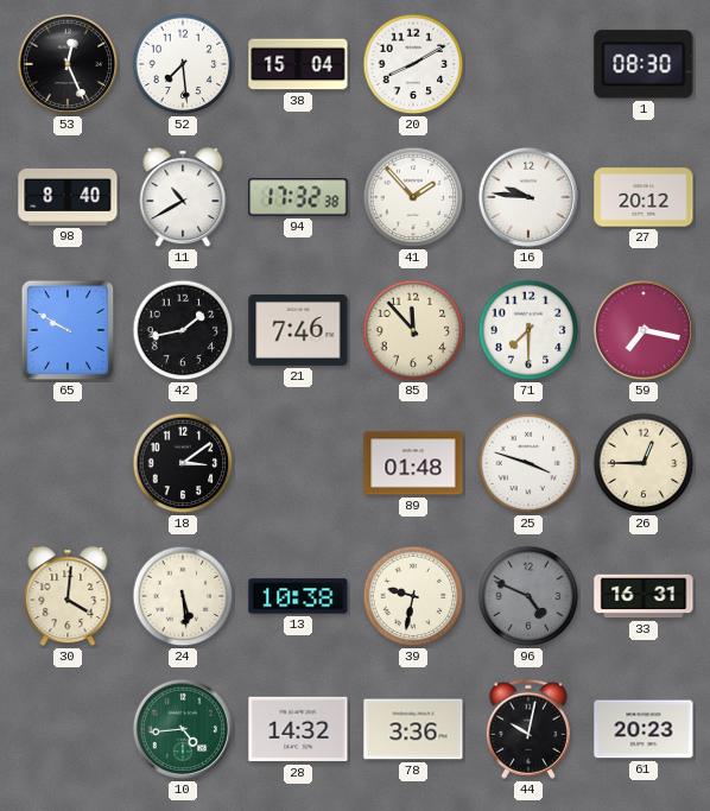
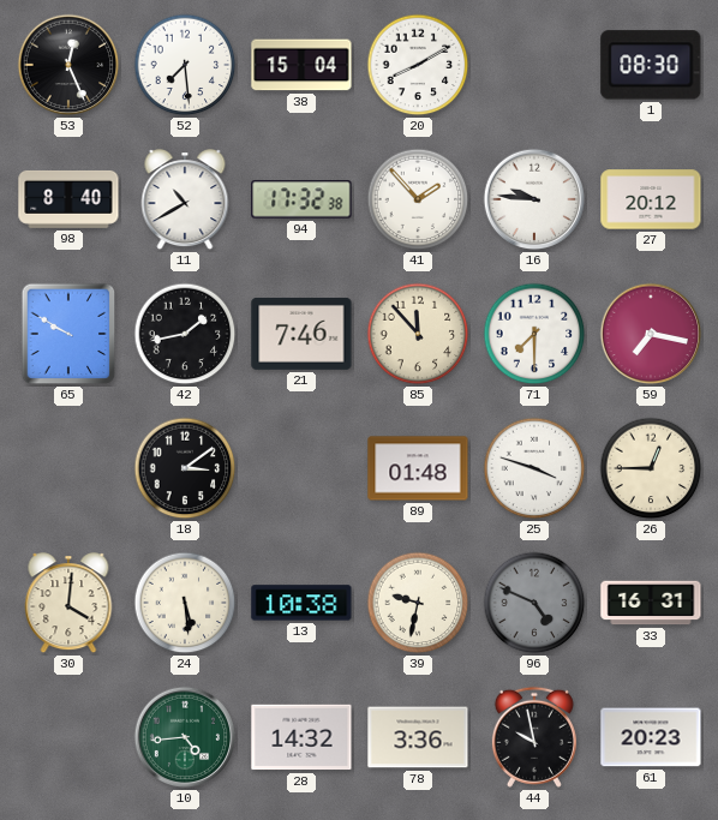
44: 10:02 -> 9:58
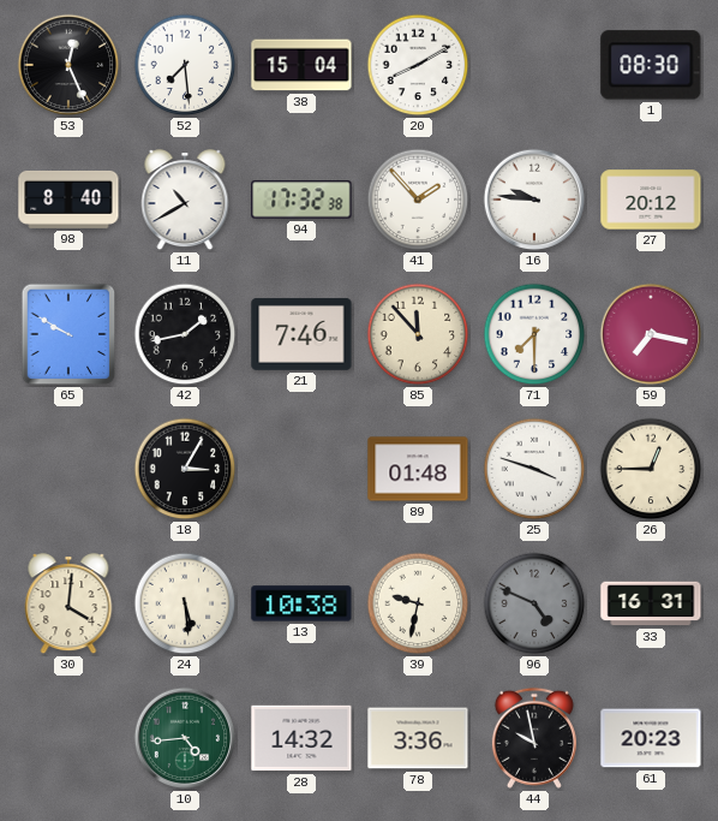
18: 3:09 -> 3:05
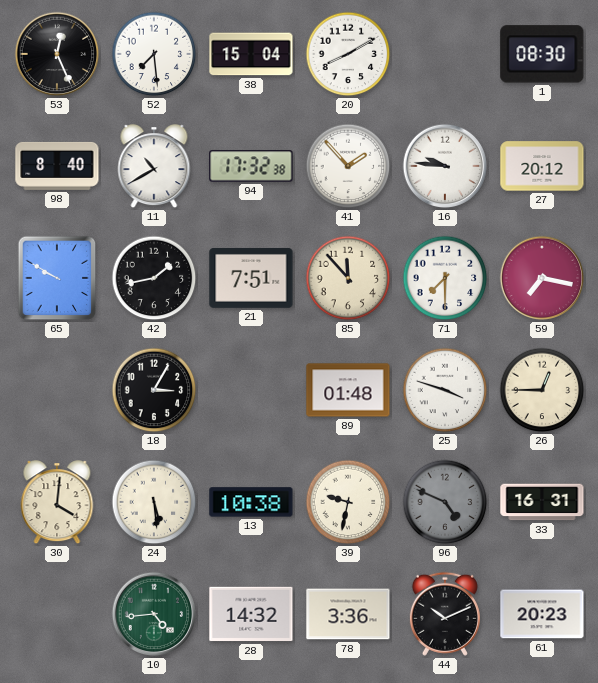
21: 7:46 -> 7:51
44: 9:58 -> 10:11
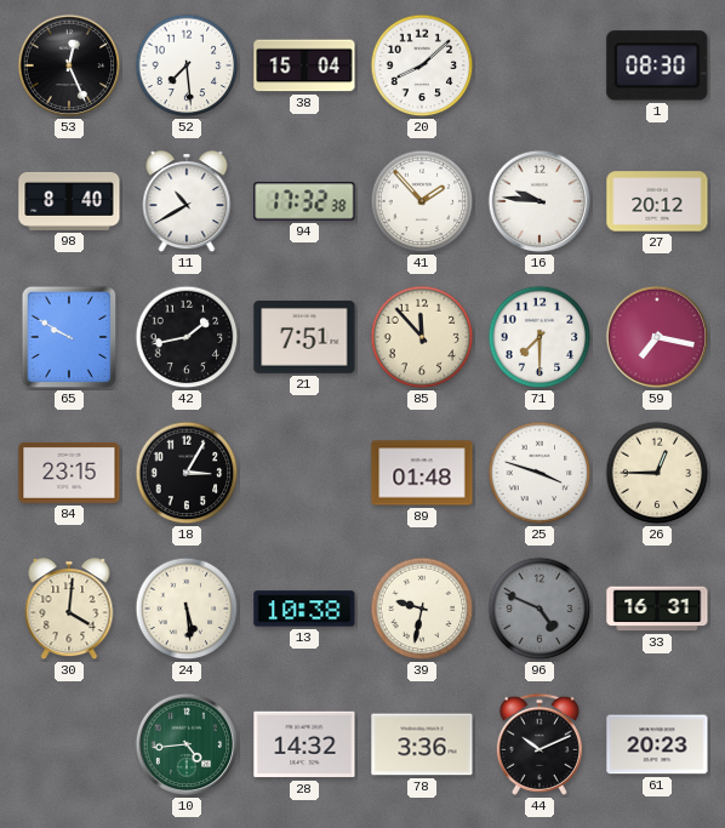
20: 8:10 -> 8:08
84: none -> 23:15
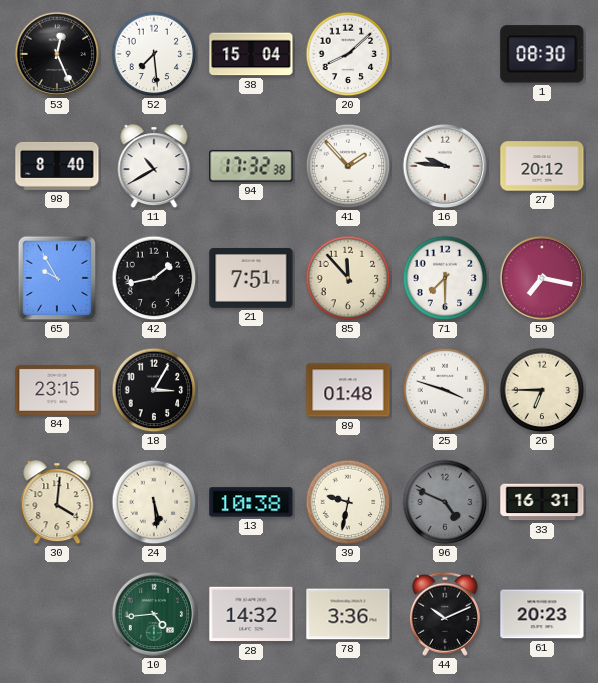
65: 9:50 -> 9:55
26: 12:45 -> 6:45
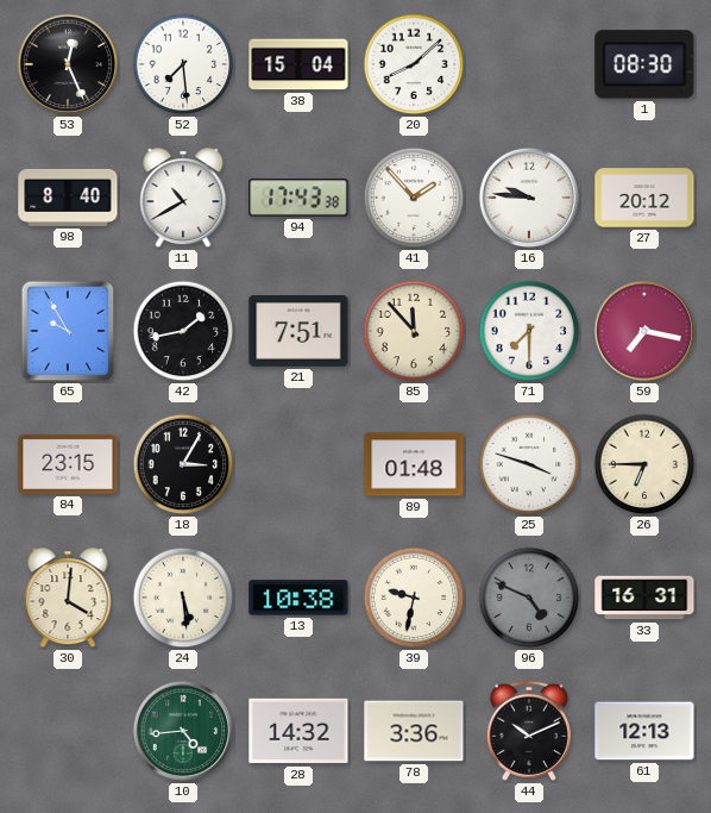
94: 17:32 -> 17:43
61: 20:23 -> 12:13
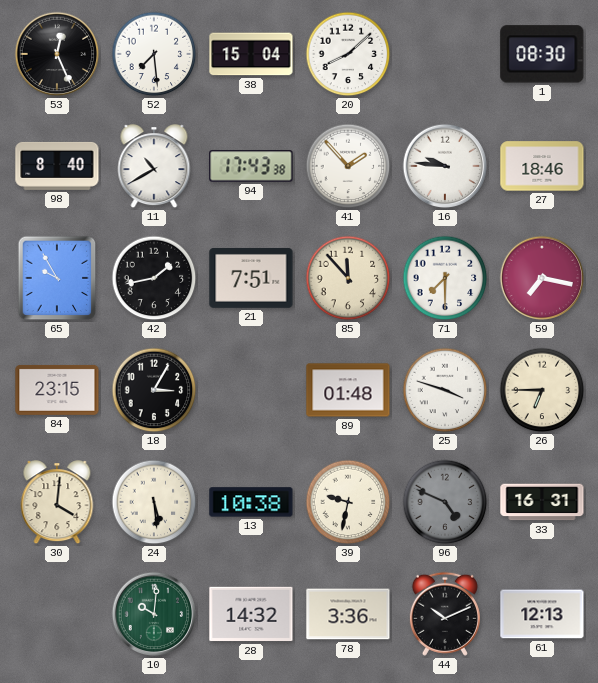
27: 20:12 -> 18:46
10: 4:44 -> 10:01
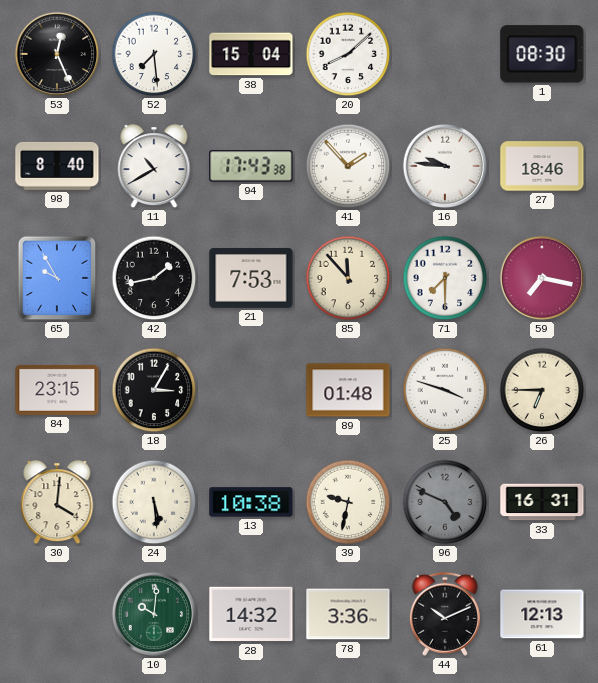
21: 7:51 -> 7:53
